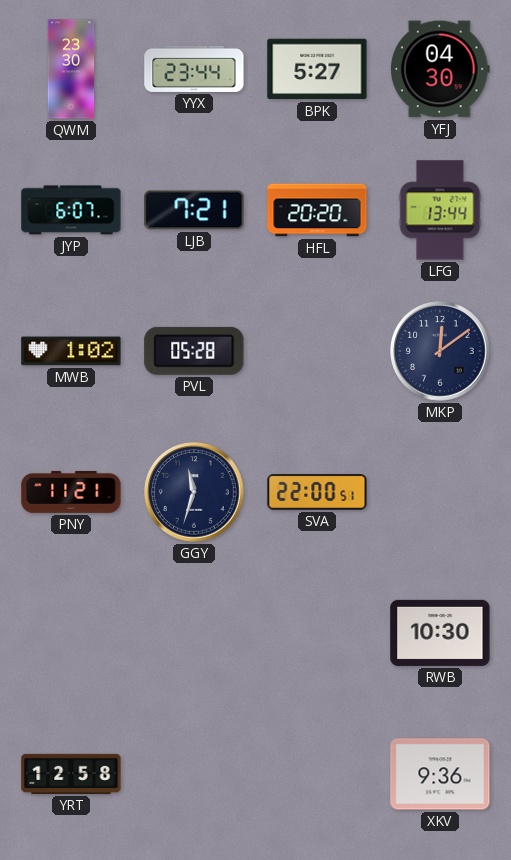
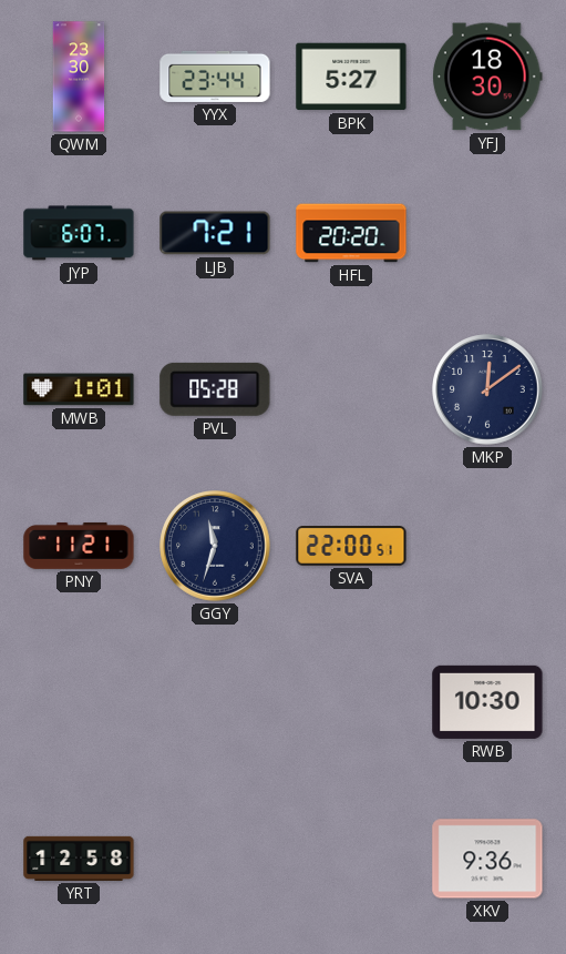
YFJ: 04:30 -> 18:30
LFG: 13:44 -> none
MWB: 1:02 -> 1:01
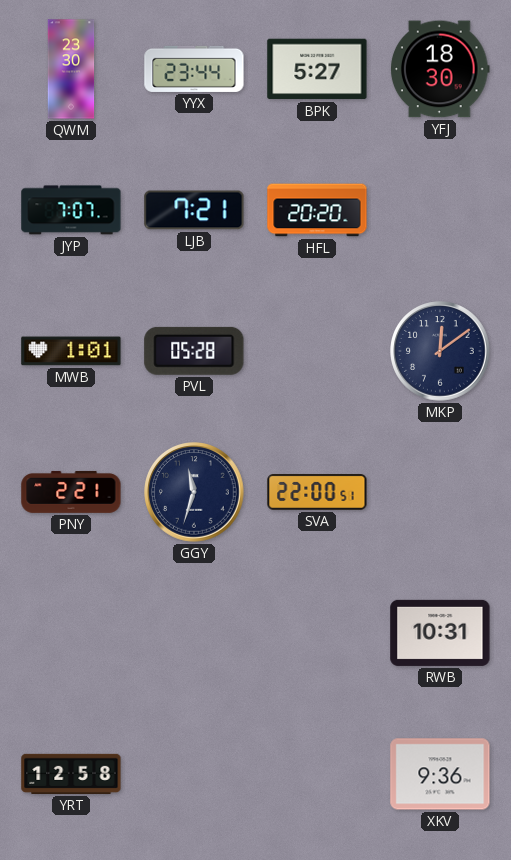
JYP: 6:07 -> 7:07
PNY: 11:21 -> 2:21
RWB: 10:30 -> 10:31
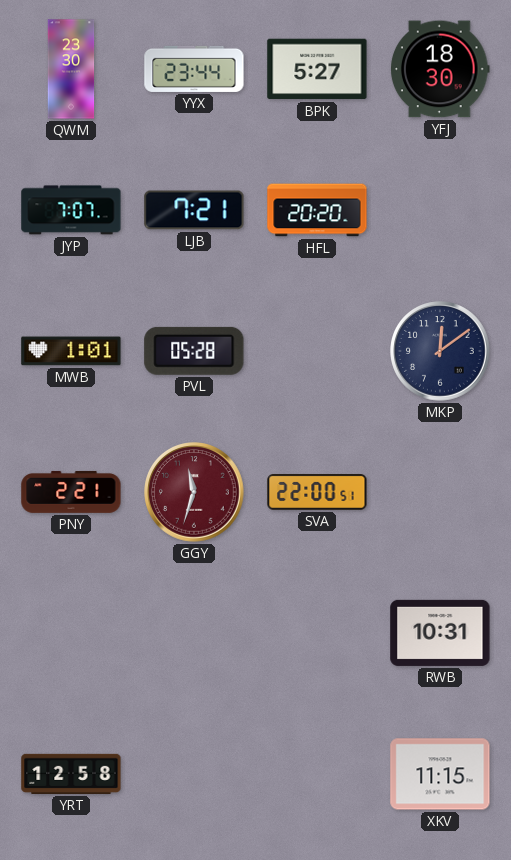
GGY dial: navy -> burgundy
XKV: 9:36 -> 11:15
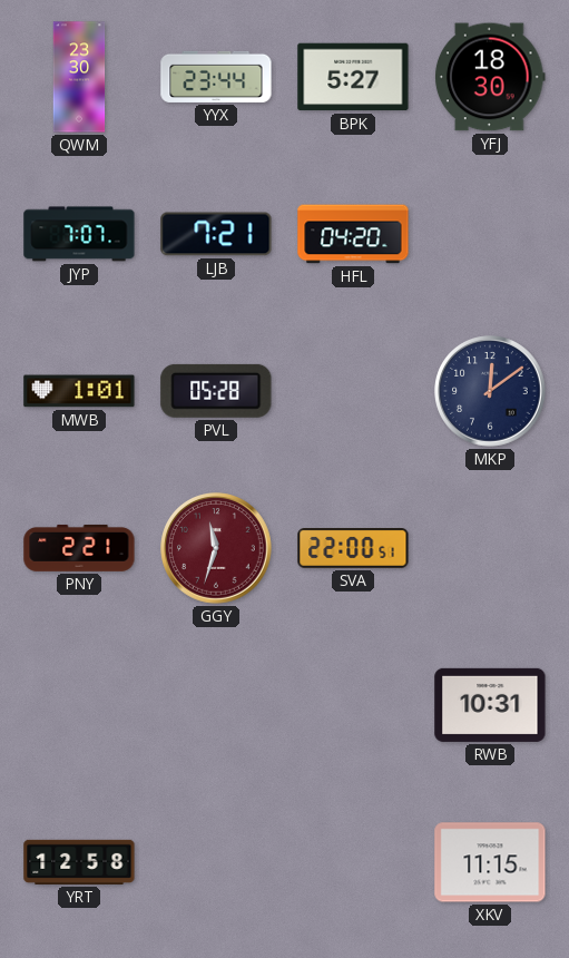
HFL: 20:20 -> 04:20
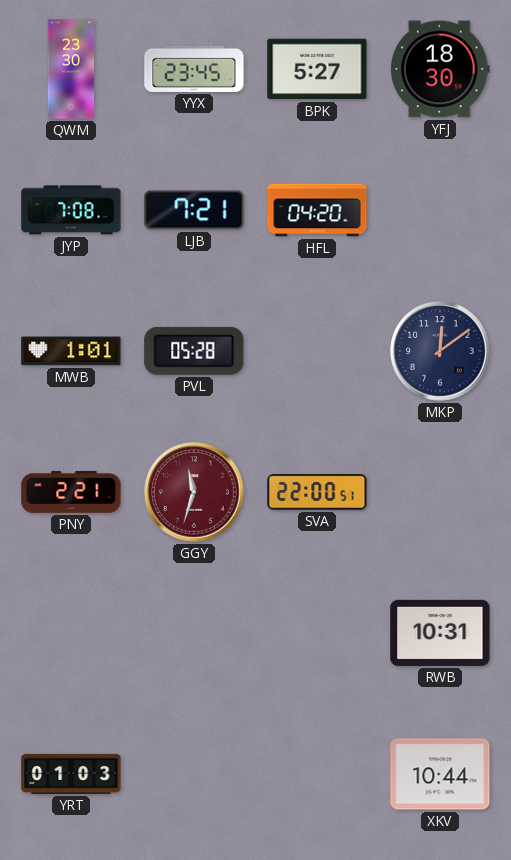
YYX: 23:44 -> 23:45
JYP: 7:07 -> 7:08
YRT: 12:58 -> 01:03
XKV: 11:15 -> 10:44
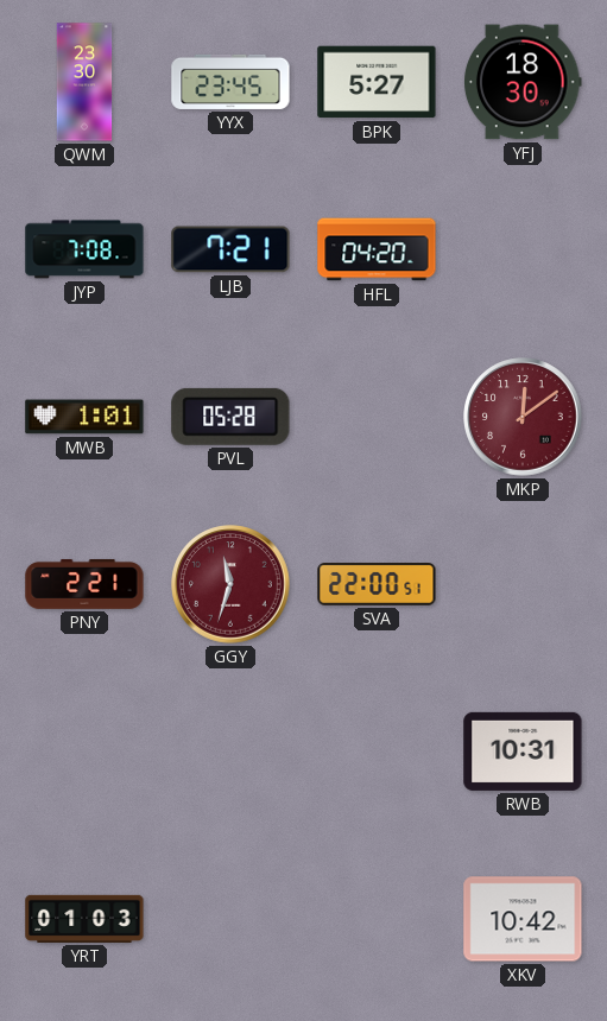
MKP dial: navy -> burgundy
XKV: 10:44 -> 10:42
